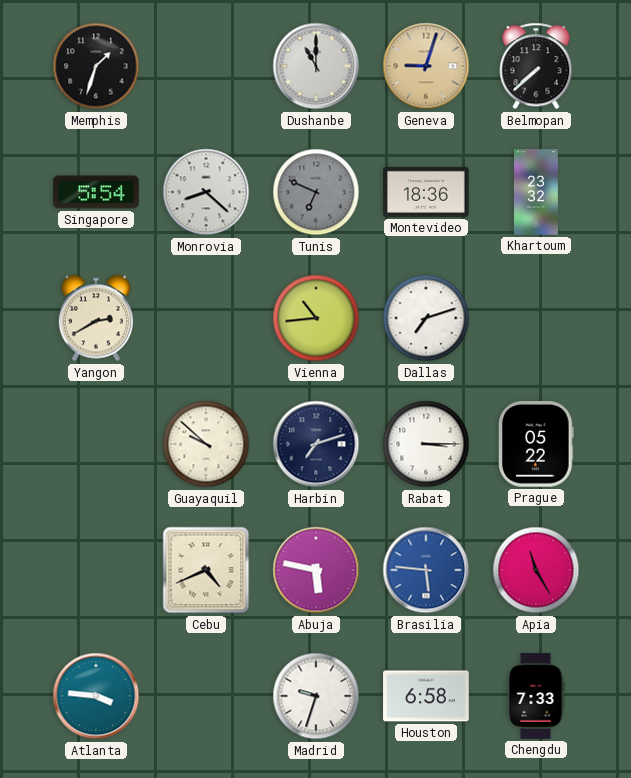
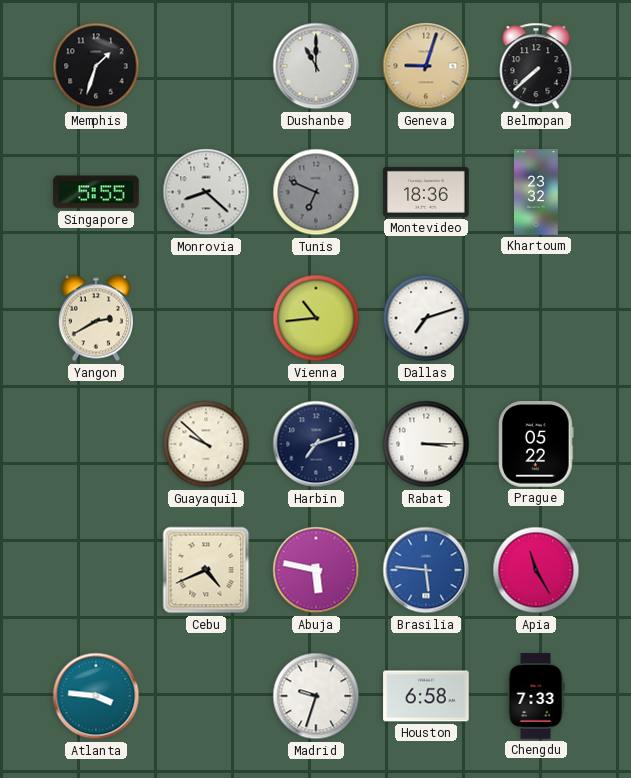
Singapore: 5:54 -> 5:55
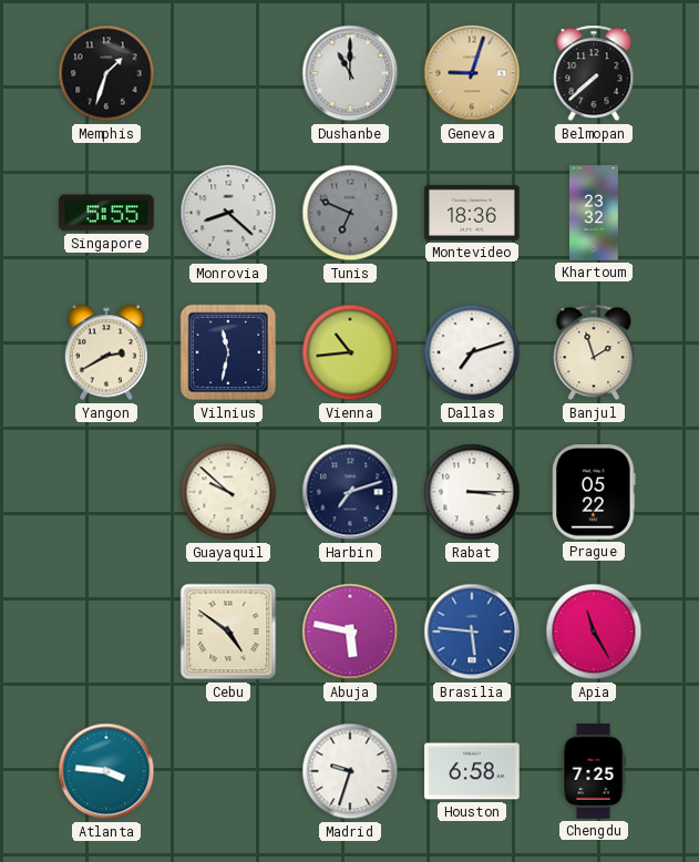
Vilnius: none -> 11:32
Banjul: none -> 1:57
Cebu: 4:41 -> 4:51
Chengdu: 7:33 -> 7:25
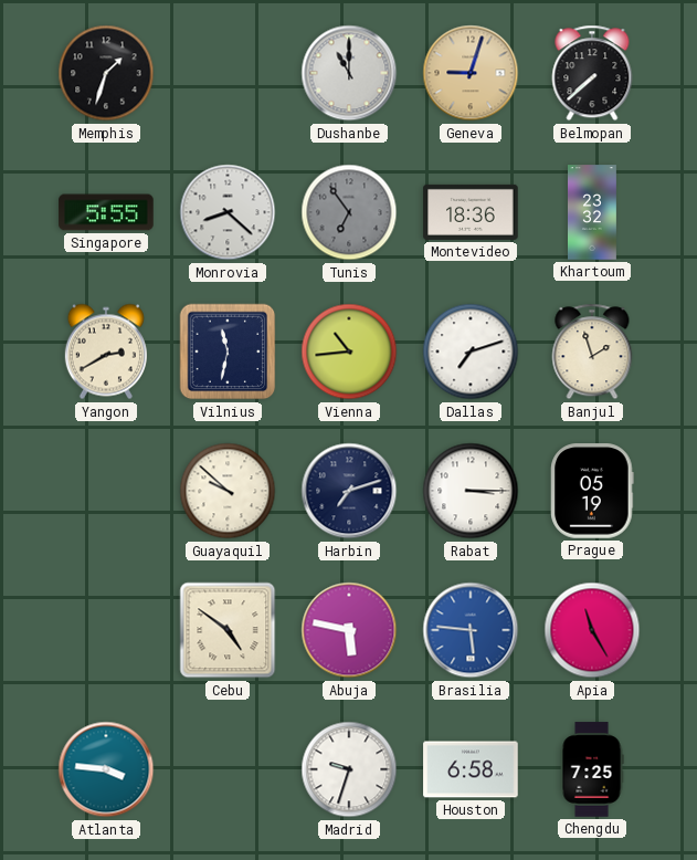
Tunis: 6:49 -> 6:54
Prague: 05:22 -> 05:19
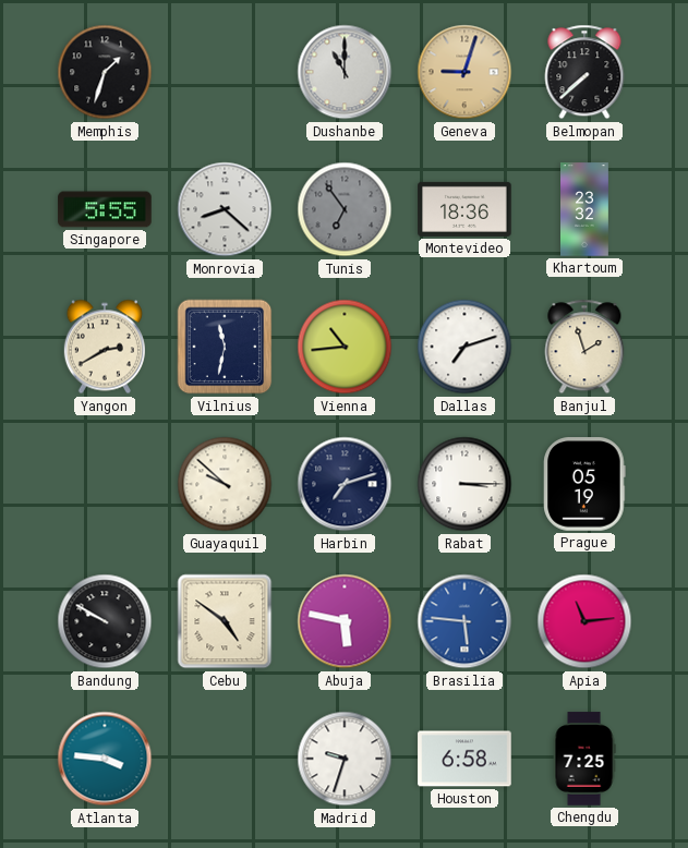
Bandung: none -> 9:50
Apia: 11:25 -> 11:14
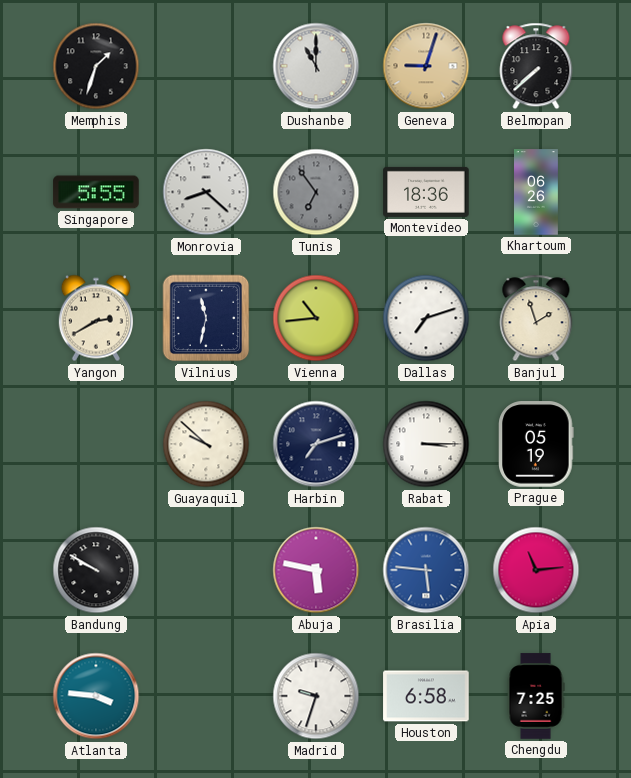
Khartoum: 23:32 -> 06:26
Cebu: 4:51 -> none
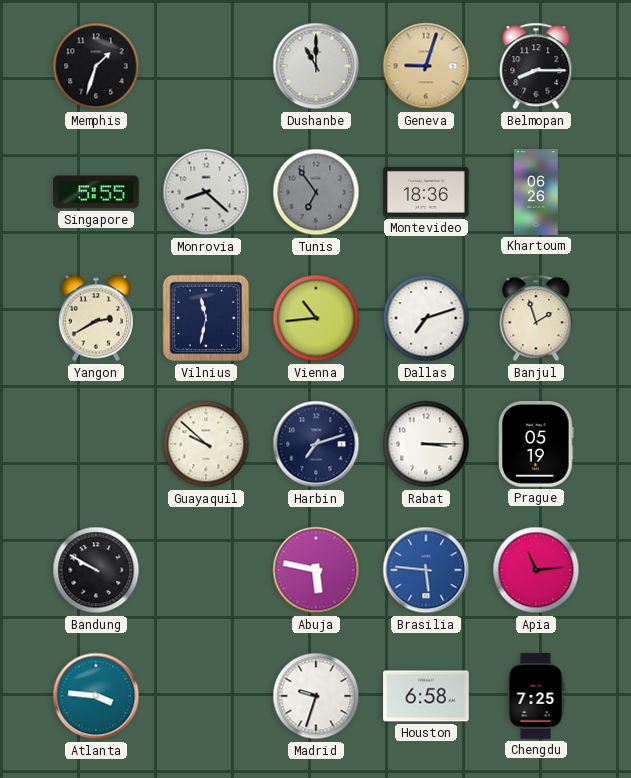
Belmopan: 7:38 -> 8:15
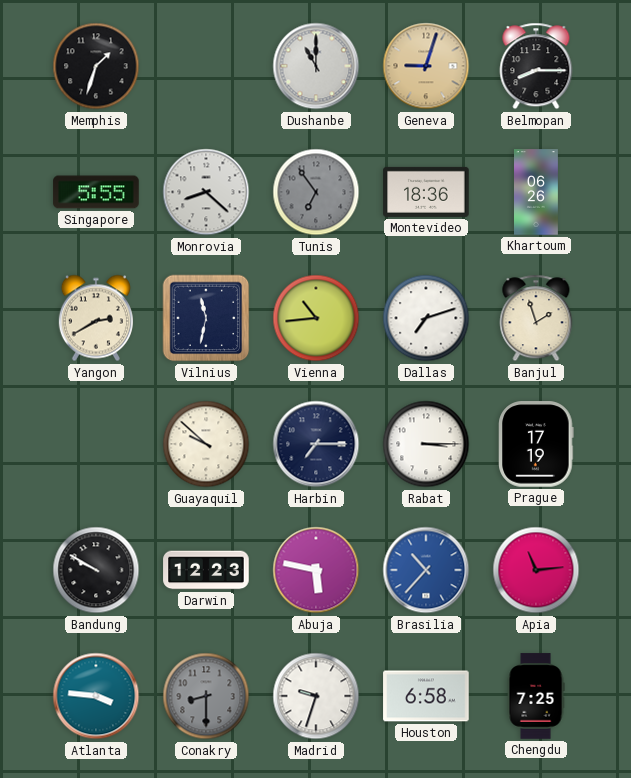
Harbin: 7:12 -> 7:15
Prague: 05:19 -> 17:19
Darwin: none -> 12:23
Brasilia: 5:46 -> 10:37
Conakry: none -> 8:30
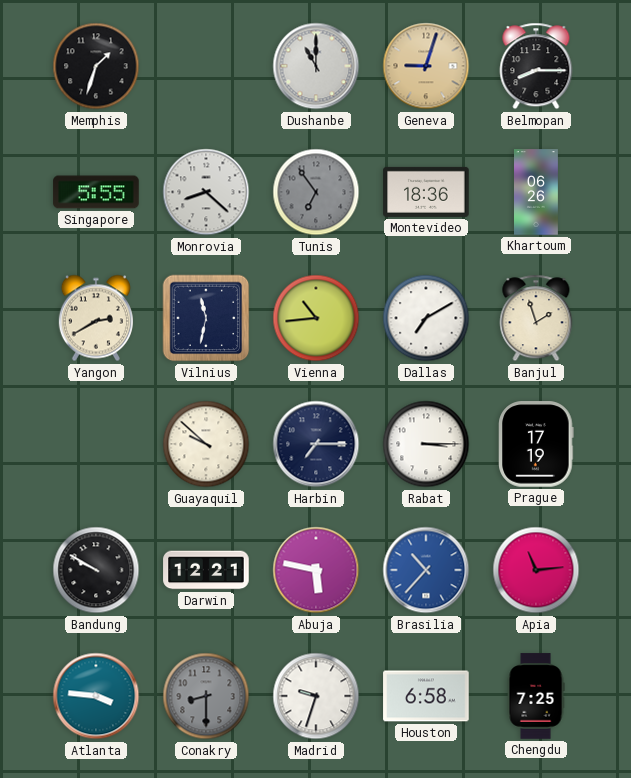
Dallas: 7:12 -> 7:10
Darwin: 12:23 -> 12:21
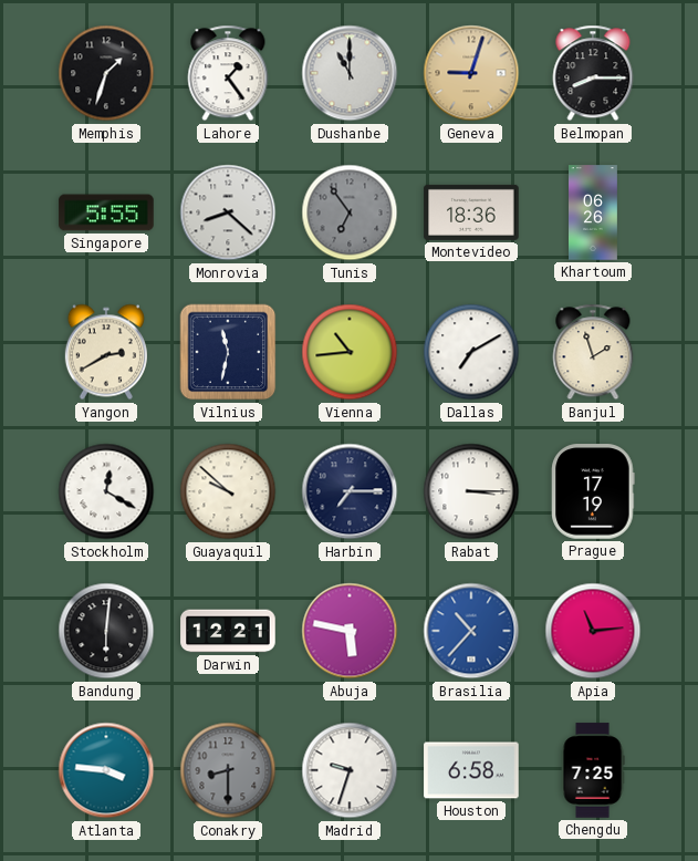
Lahore: none -> 1:24
Stockholm: none -> 12:20
Bandung: 9:50 -> 6:01
